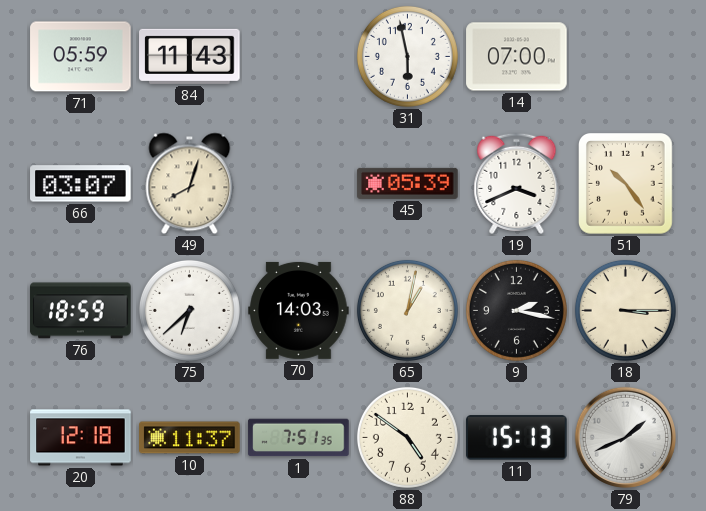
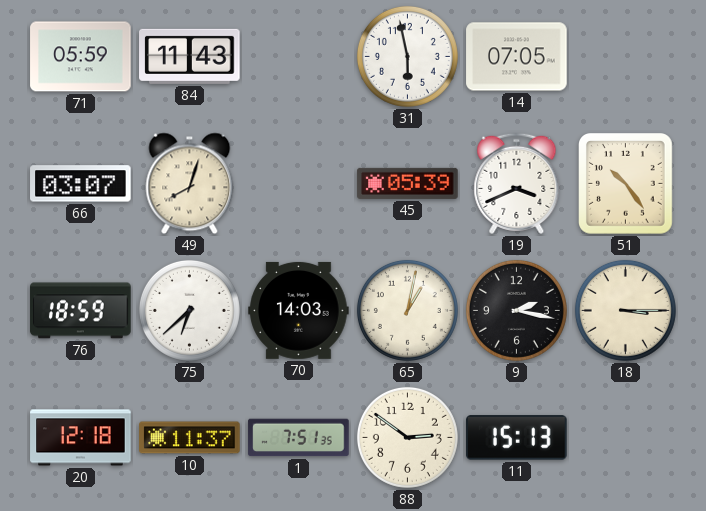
14: 07:00 -> 07:05
88: 4:51 -> 2:51
79: 1:41 -> none
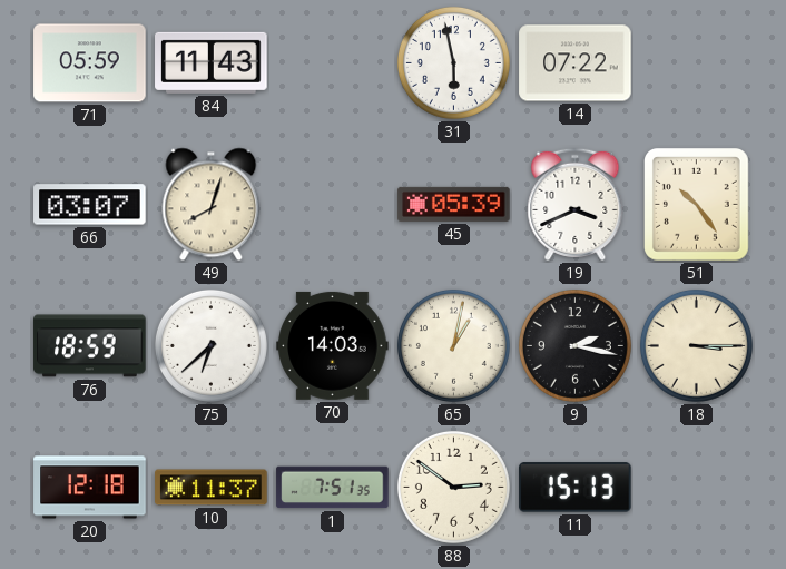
14: 07:05 -> 07:22
